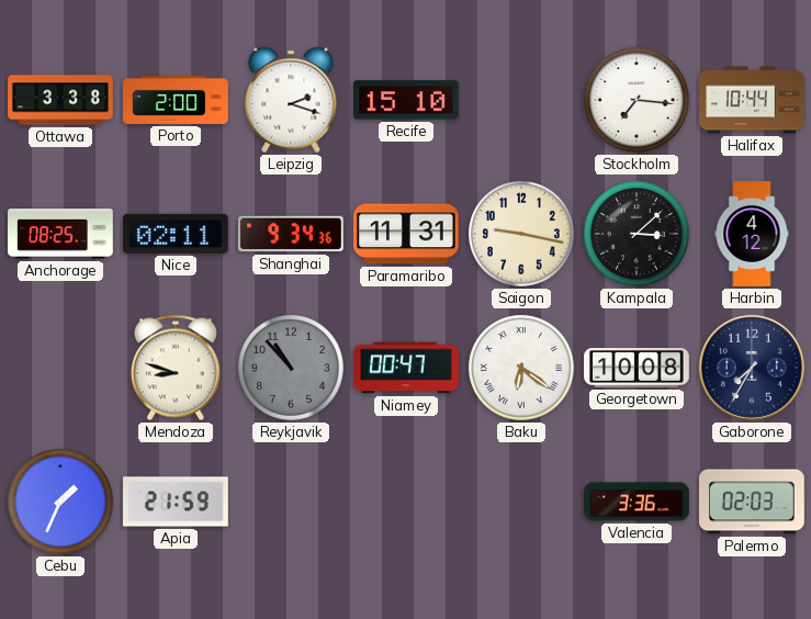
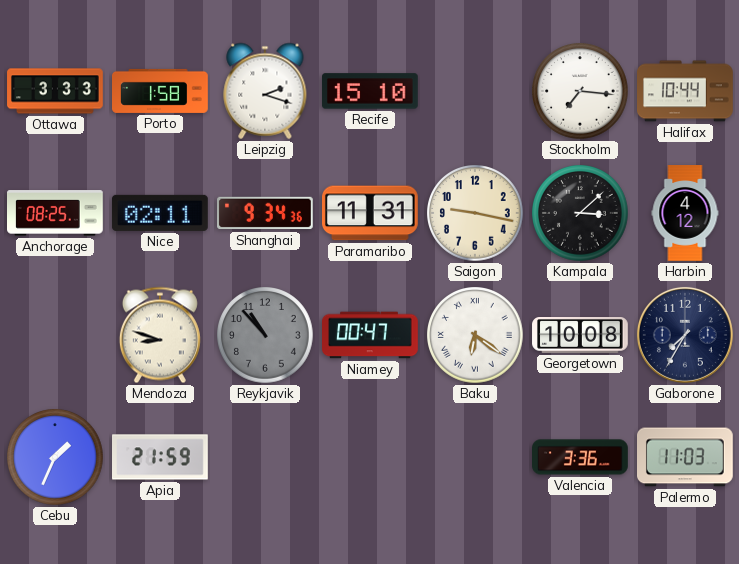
Ottawa: 3:38 -> 3:33
Porto: 2:00 -> 1:58
Palermo: 02:03 -> 11:03
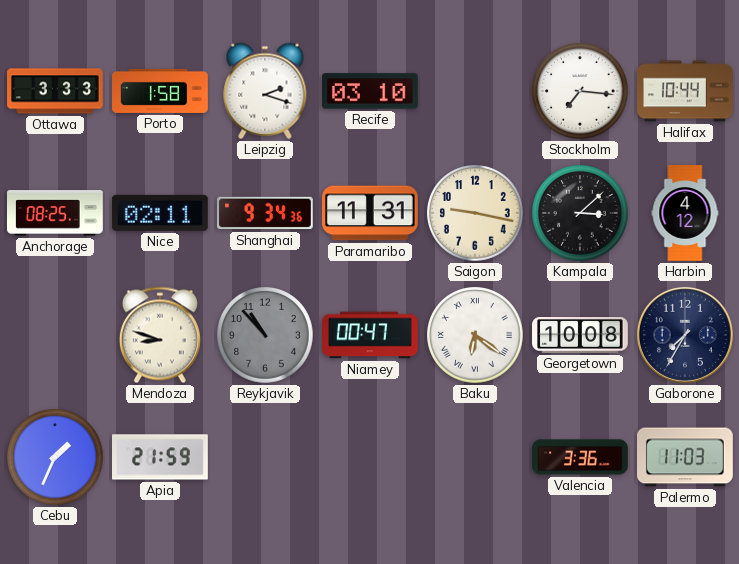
Recife: 15:10 -> 03:10
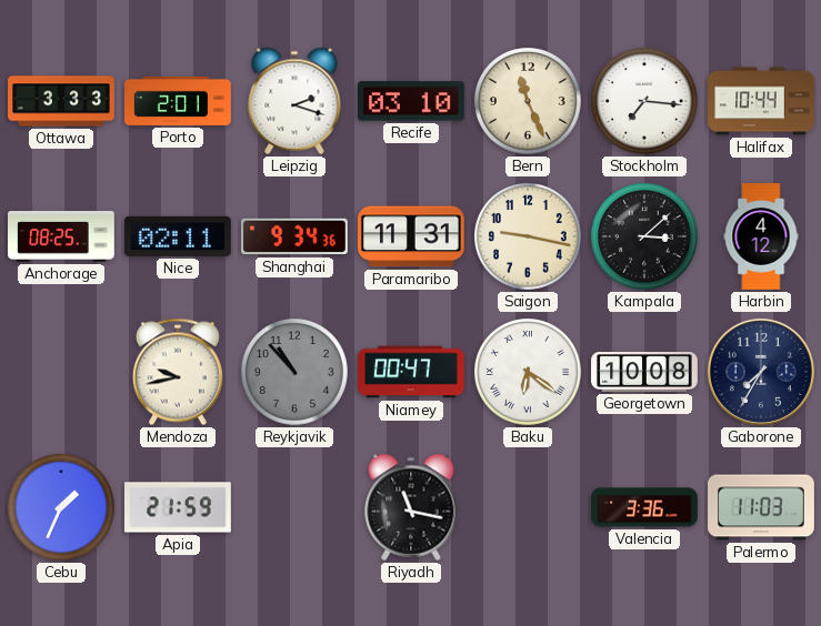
Porto: 1:58 -> 2:01
Bern: none -> 11:26
Mendoza: 8:48 -> 9:43
Riyadh: none -> 11:17
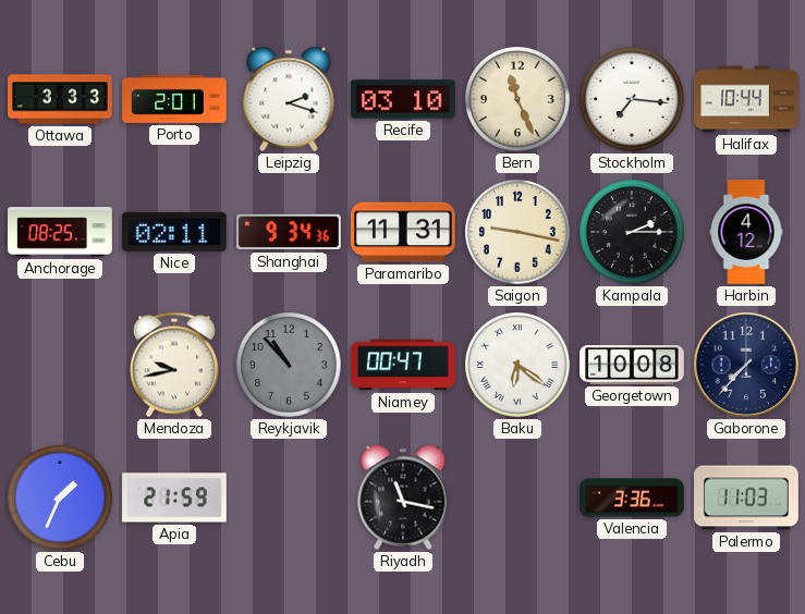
Kampala: 3:08 -> 2:15
Gaborone: 7:35 -> 7:37
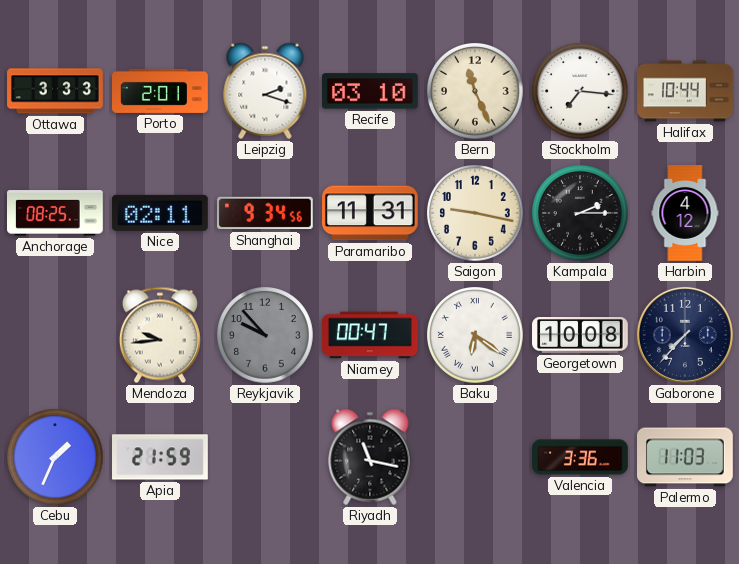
Shanghai: 9:34:36 -> 9:34:56
Mendoza: 9:43 -> 9:44
Reykjavik: 10:53 -> 9:53
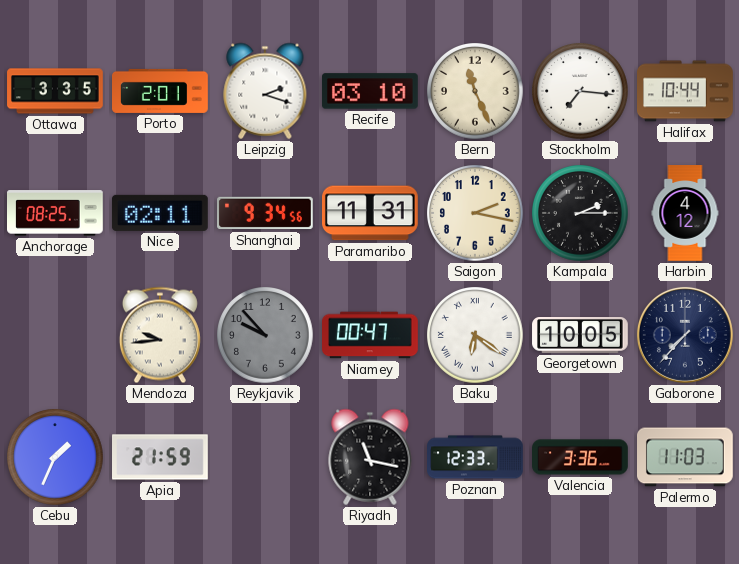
Ottawa: 3:33 -> 3:35
Saigon: 9:17 -> 2:17
Georgetown: 10:08 -> 10:05
Poznan: none -> 12:33
